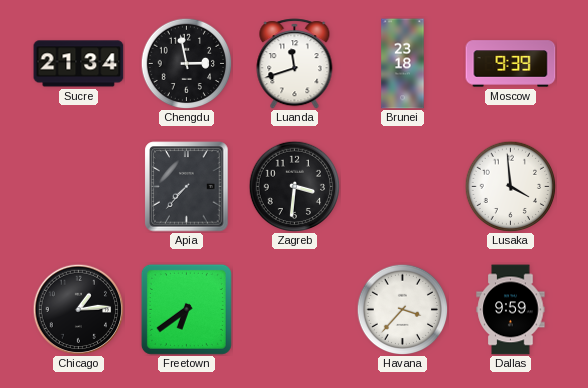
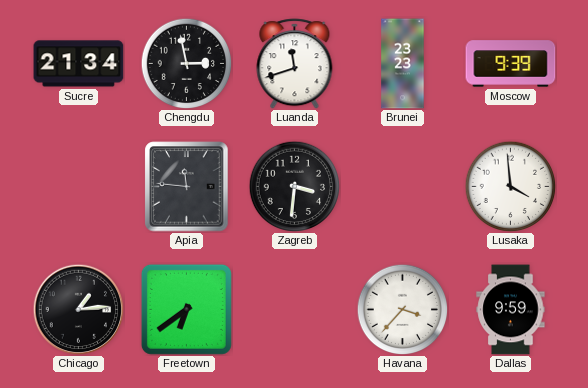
Brunei: 23:18 -> 23:23
Apia: 7:37 -> 11:46
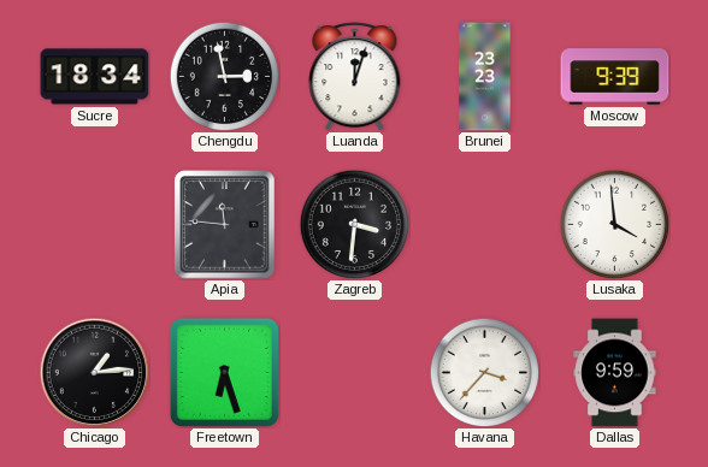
Sucre: 21:34 -> 18:34
Luanda: 11:42 -> 12:03
Freetown: 6:39 -> 6:27
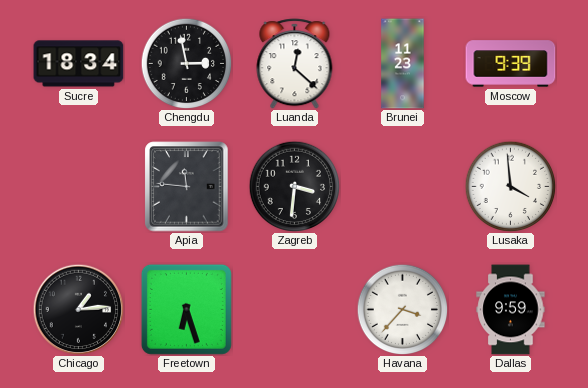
Luanda: 12:03 -> 12:22
Brunei: 23:23 -> 11:23
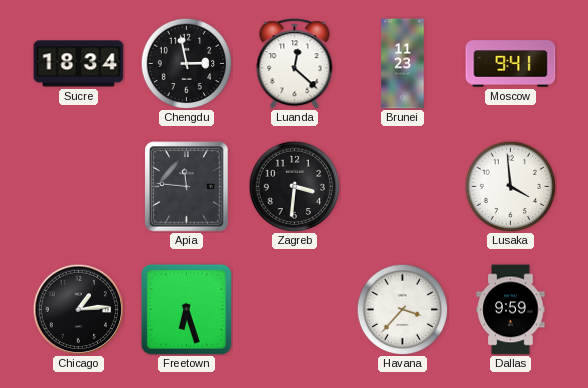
Moscow: 9:39 -> 9:41
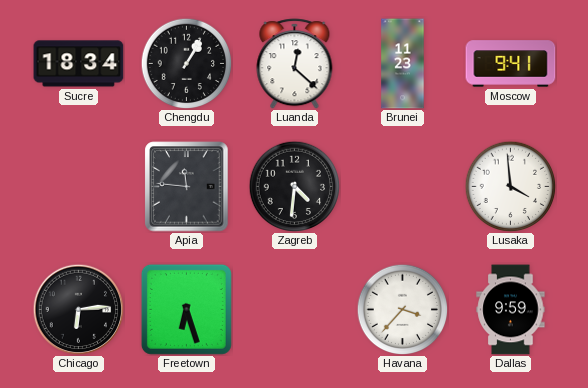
Chengdu: 2:58 -> 1:05
Zagreb: 3:31 -> 4:31
Chicago: 1:14 -> 6:14
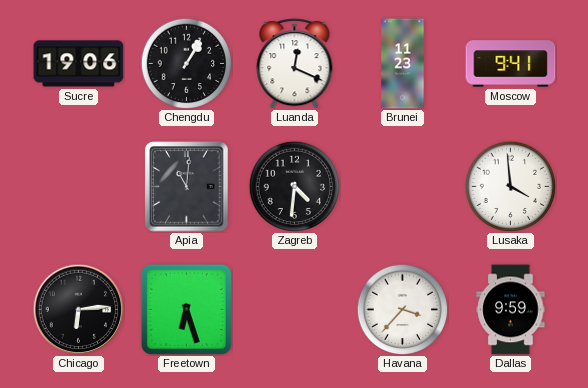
Sucre: 18:34 -> 19:06
Luanda: 12:22 -> 12:19
Apia: 11:46 -> 11:01
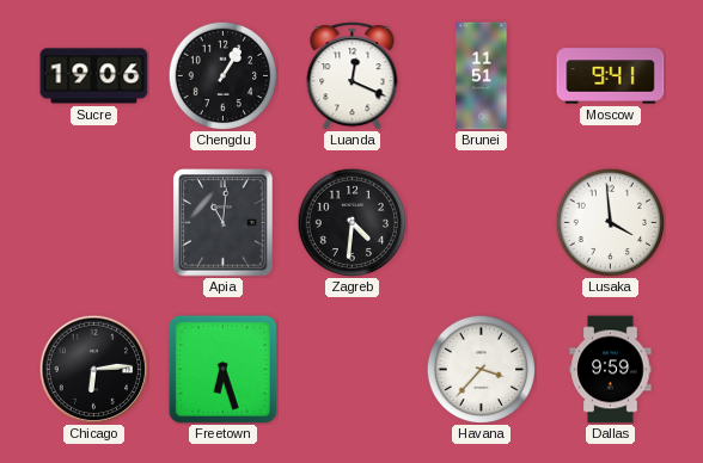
Brunei: 11:23 -> 11:51
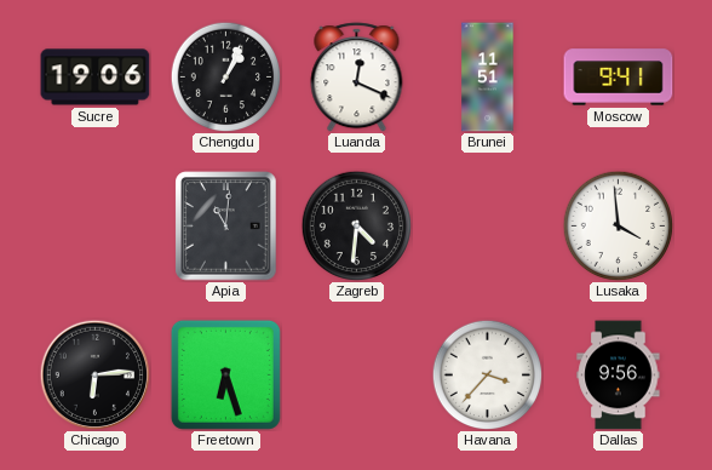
Chengdu: 1:05 -> 1:04
Dallas: 9:59 -> 9:56
